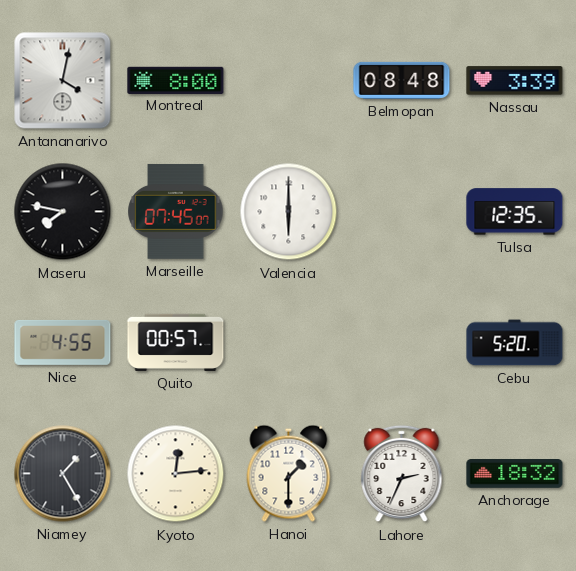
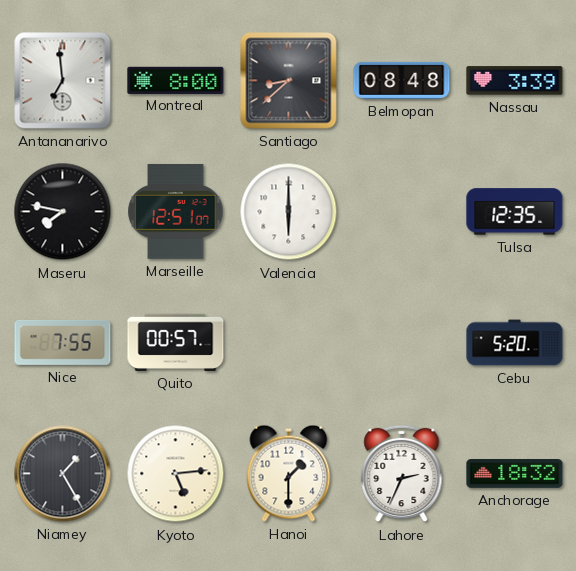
Antananarivo: 4:02 -> 6:59
Santiago: none -> 8:38
Marseille: 07:45 -> 12:51
Nice: 4:55 -> 7:55
Kyoto: 12:14 -> 5:14
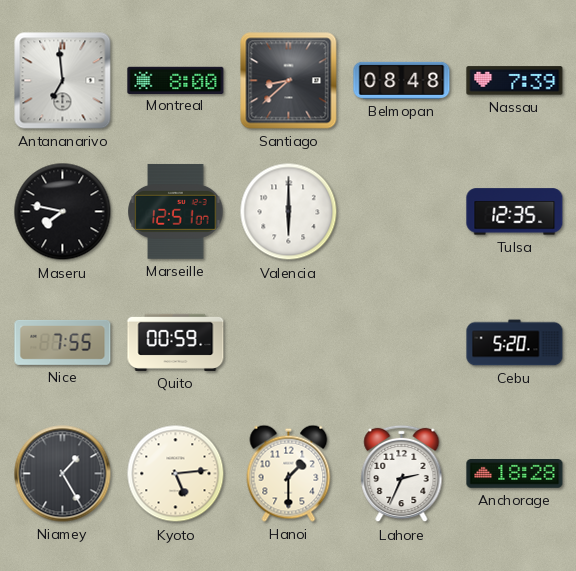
Nassau: 3:39 -> 7:39
Quito: 00:57 -> 00:59
Anchorage: 18:32 -> 18:28
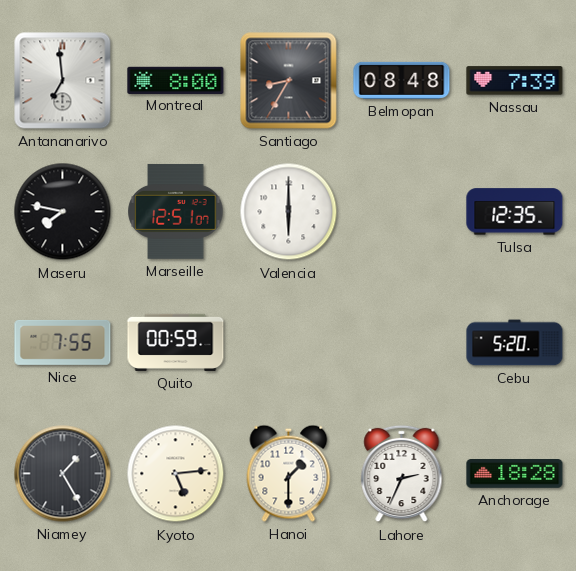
Santiago: 8:38 -> 8:35
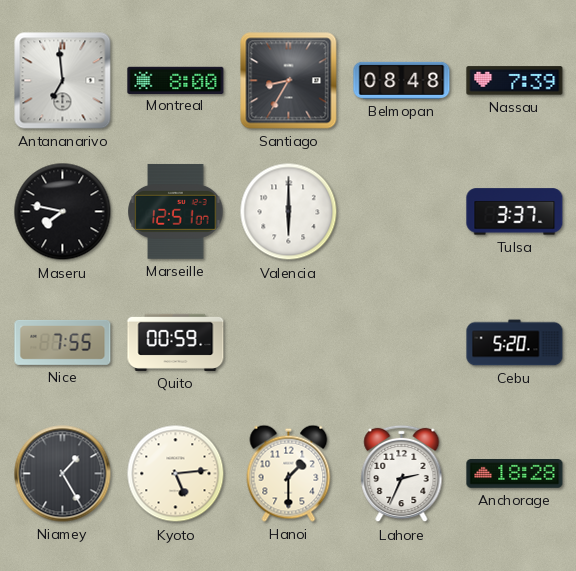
Tulsa: 12:35 -> 3:37
